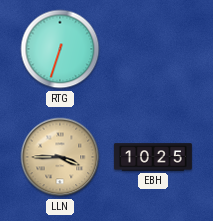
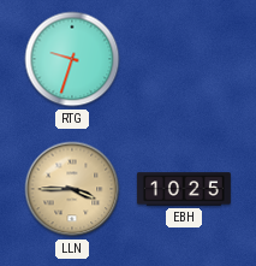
RTG: 6:33 -> 9:33
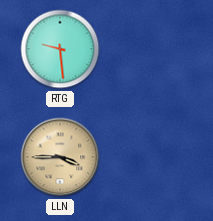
RTG: 9:33 -> 9:29
EBH: 10:25 -> none
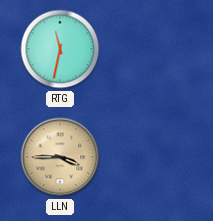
RTG: 9:29 -> 11:32
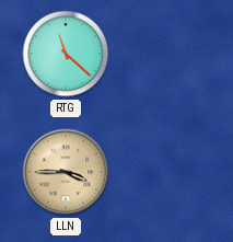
RTG: 11:32 -> 11:22
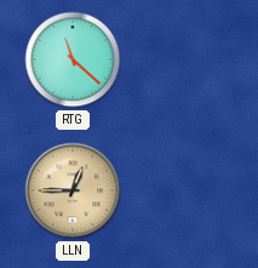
LLN: 3:45 -> 12:45
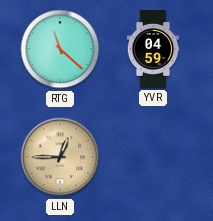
YVR: none -> 04:59
